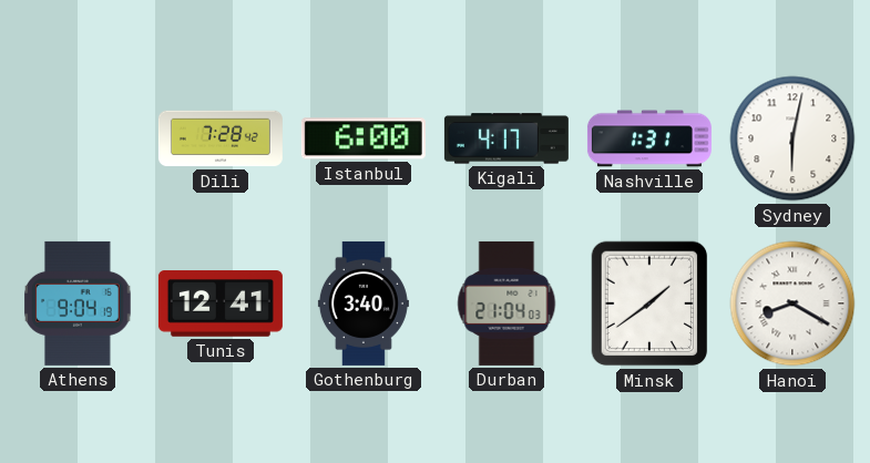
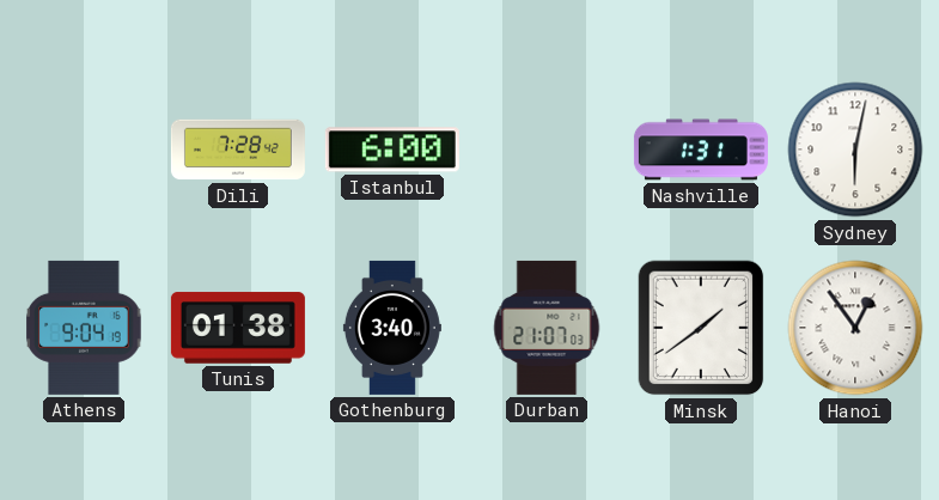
Kigali: 4:17 -> none
Tunis: 12:41 -> 01:38
Durban: 21:04 -> 21:07
Hanoi: 8:20 -> 12:54
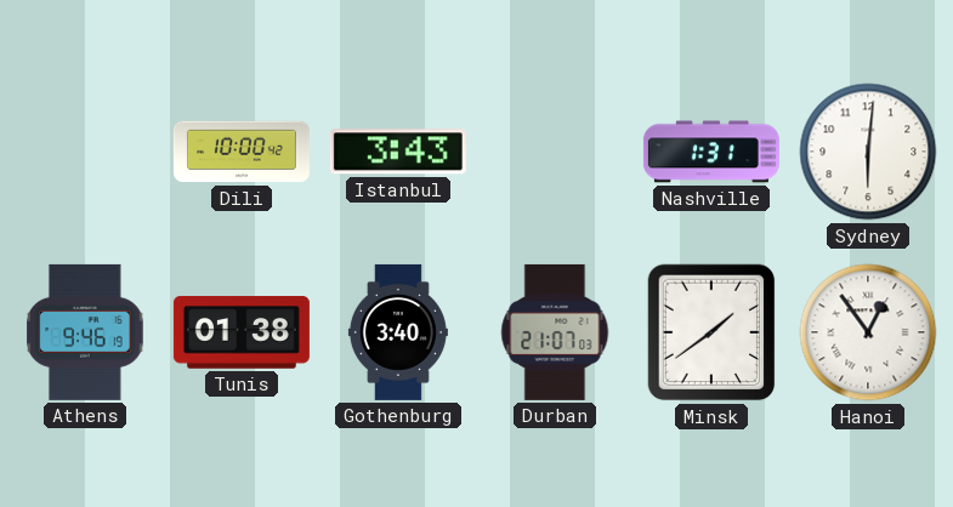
Dili: 7:28 -> 10:00
Istanbul: 6:00 -> 3:43
Sydney: 6:02 -> 6:01
Athens: 9:04 -> 9:46
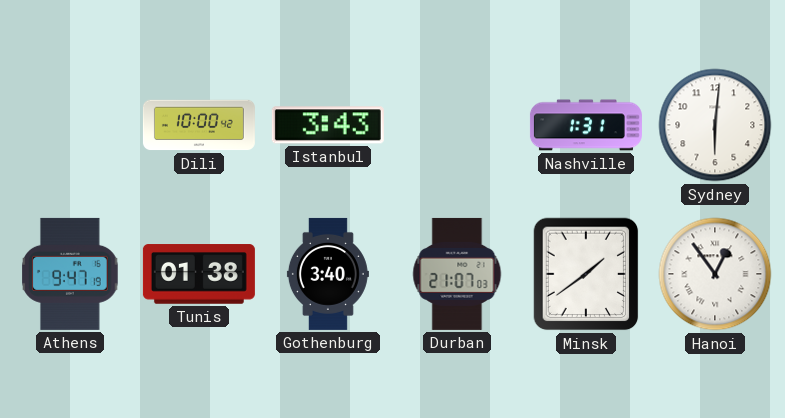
Athens: 9:46 -> 9:47
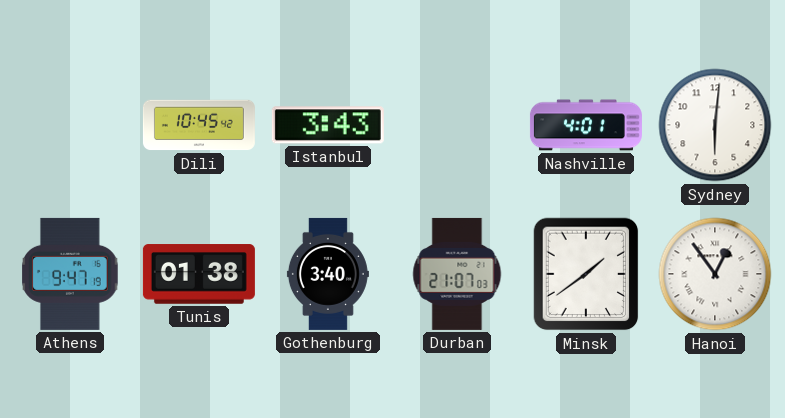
Dili: 10:00 -> 10:45
Nashville: 1:31 -> 4:01
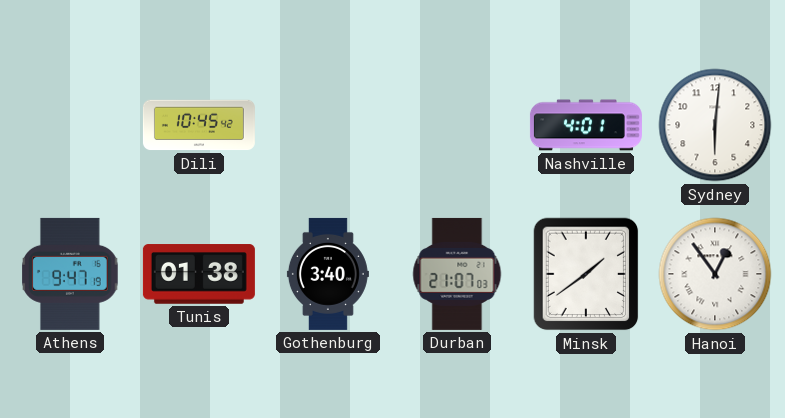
Istanbul: 3:43 -> none
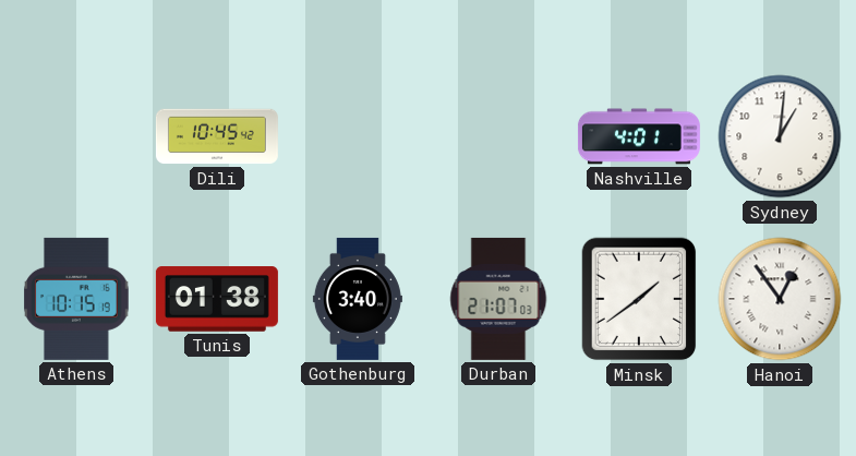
Sydney: 6:01 -> 1:01
Athens: 9:47 -> 10:15
